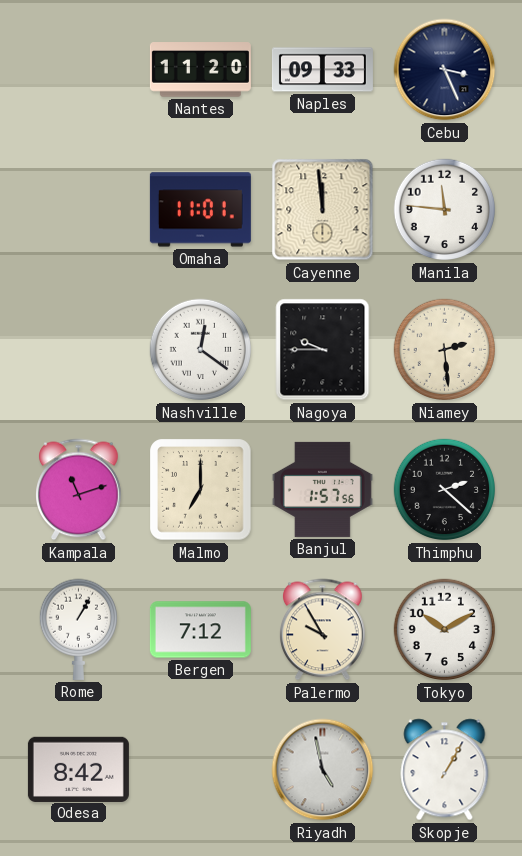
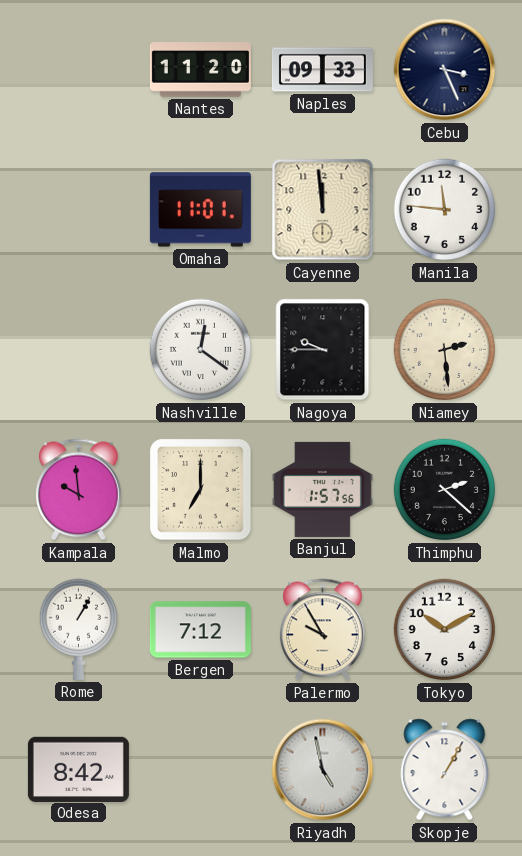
Kampala: 11:12 -> 9:59
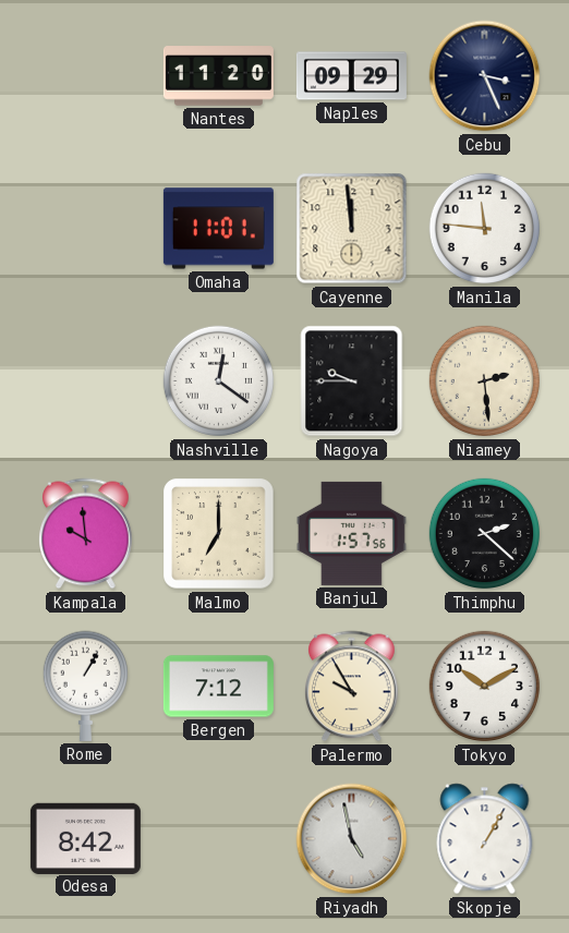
Naples: 09:33 -> 09:29
